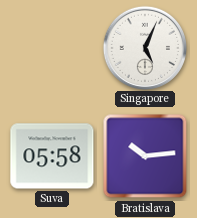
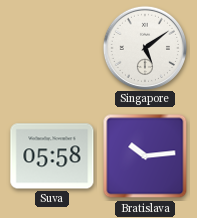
Singapore: 5:04 -> 5:09
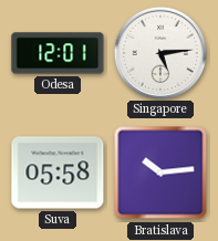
Odesa: none -> 12:01
Singapore: 5:09 -> 5:14
